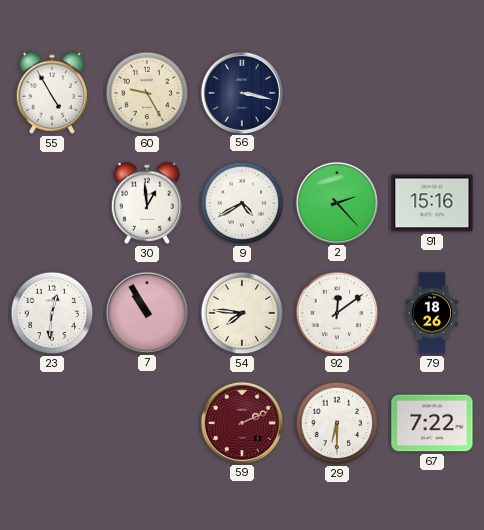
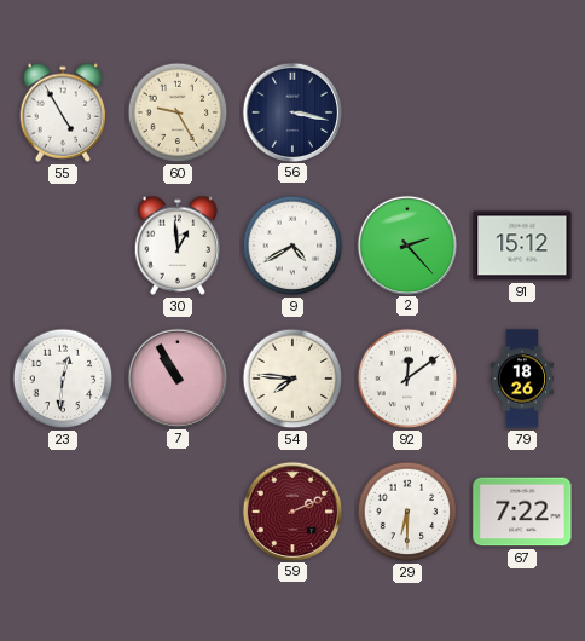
91: 15:16 -> 15:12
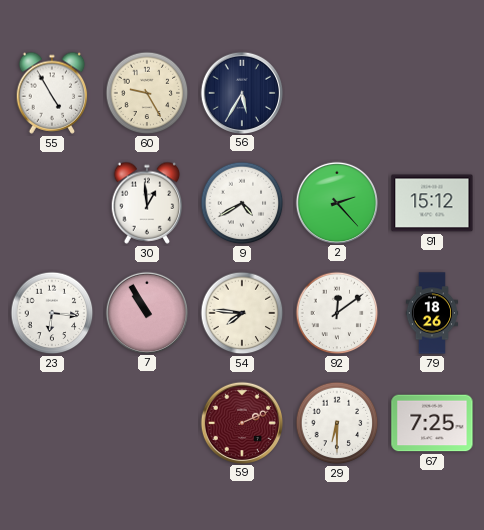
56: 3:17 -> 5:35
23: 12:31 -> 6:16
67: 7:22 -> 7:25
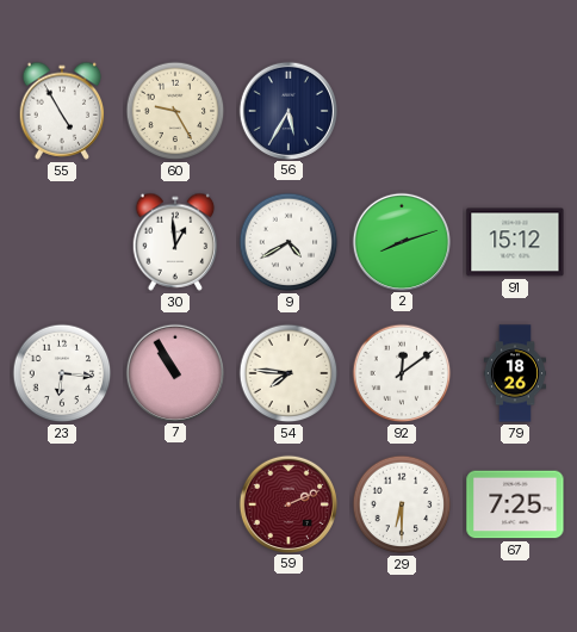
2: 2:23 -> 8:12
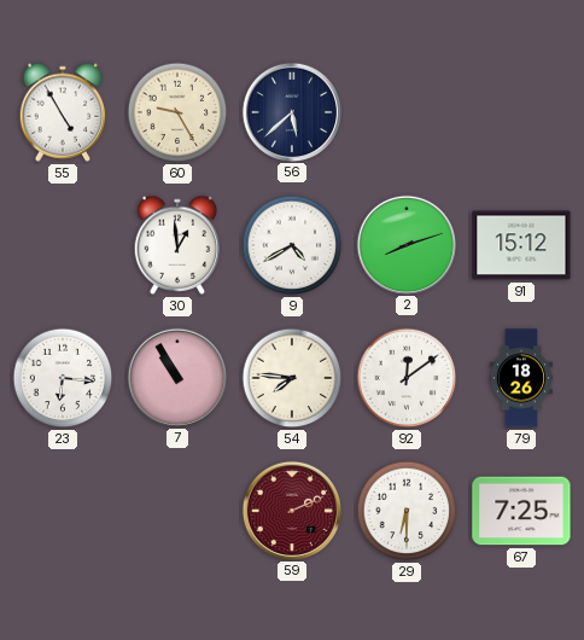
56: 5:35 -> 5:38
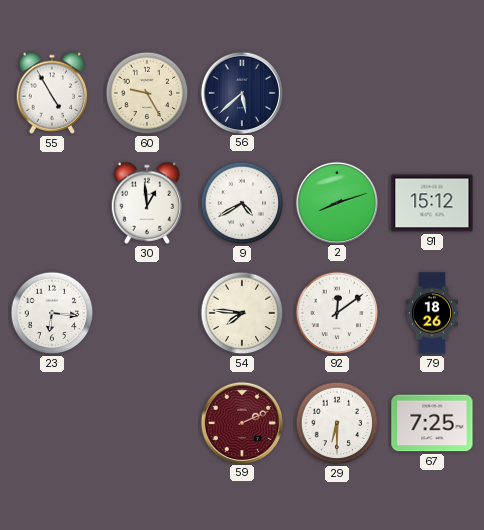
7: 10:55 -> none
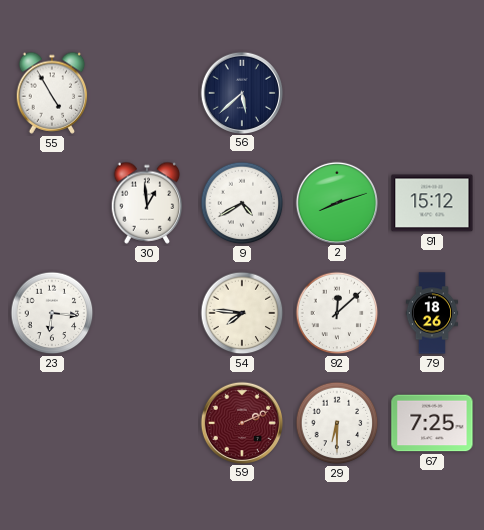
60: 9:25 -> none
92: 12:09 -> 12:08
